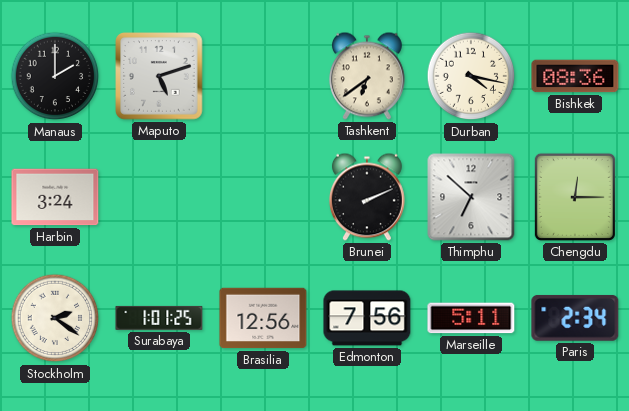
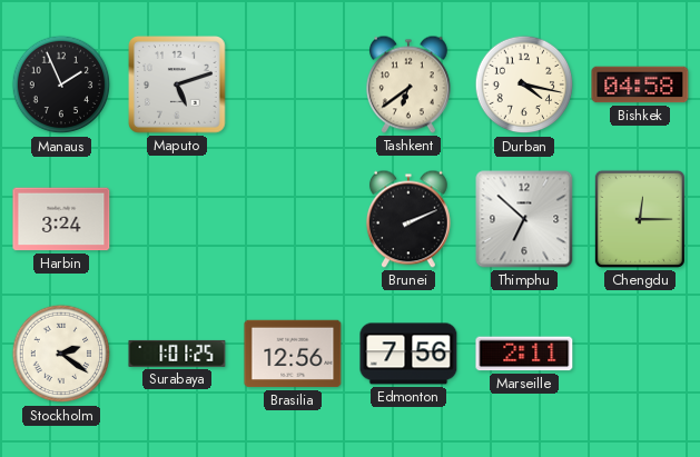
Manaus: 2:00 -> 1:56
Bishkek: 08:36 -> 04:58
Marseille: 5:11 -> 2:11
Paris: 2:34 -> none
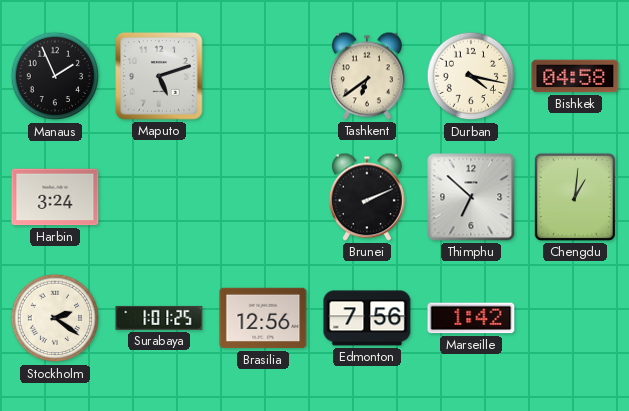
Chengdu: 12:15 -> 1:01
Marseille: 2:11 -> 1:42
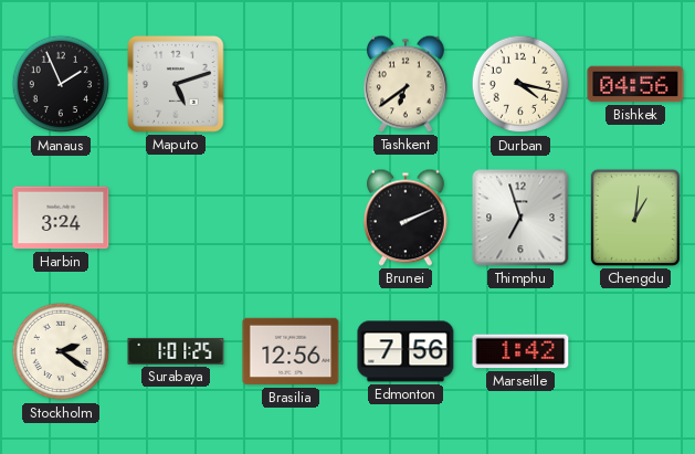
Bishkek: 04:58 -> 04:56
Thimphu: 6:52 -> 6:57
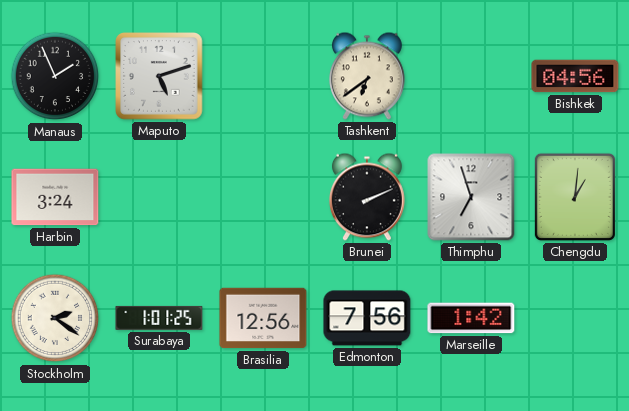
Durban: 4:17 -> none
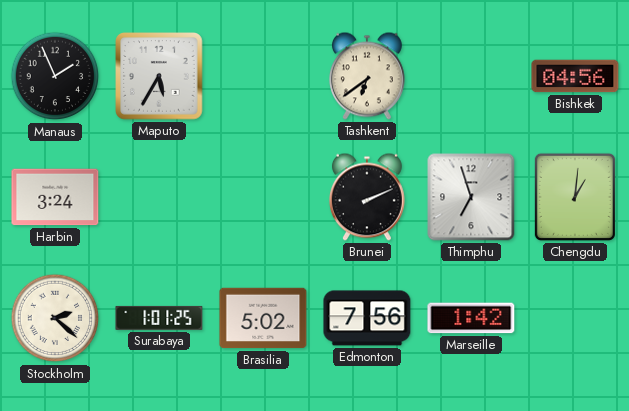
Maputo: 5:12 -> 5:35
Stockholm: 2:21 -> 2:22
Brasilia: 12:56 -> 5:02
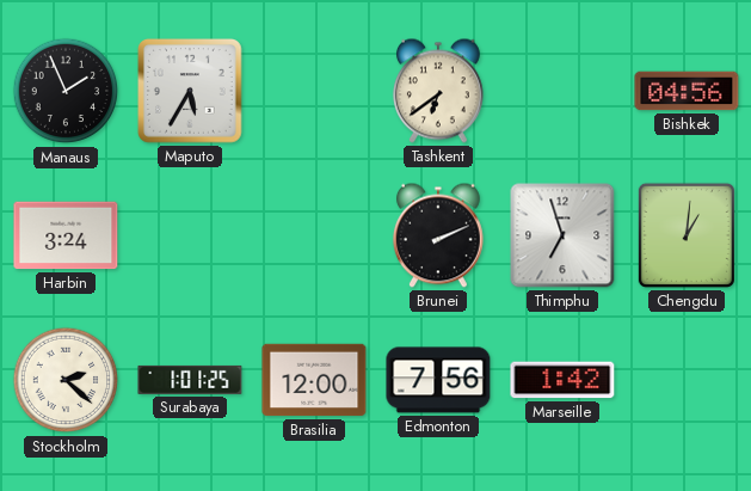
Brasilia: 5:02 -> 12:00
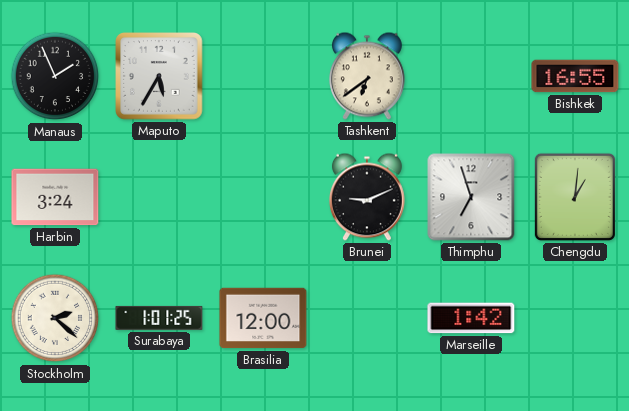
Bishkek: 04:56 -> 16:55
Brunei: 2:11 -> 9:11
Edmonton: 7:56 -> none
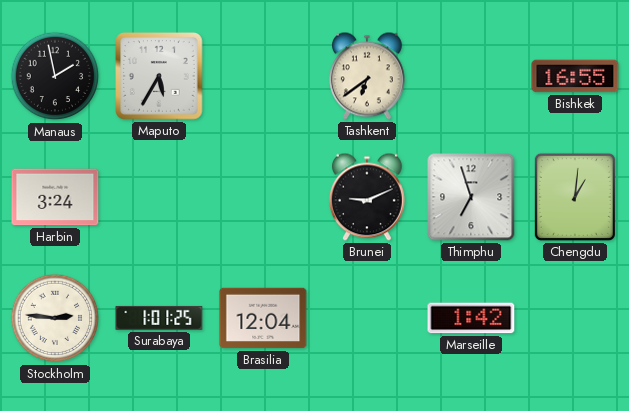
Manaus: 1:56 -> 1:58
Stockholm: 2:22 -> 2:46
Brasilia: 12:00 -> 12:04
